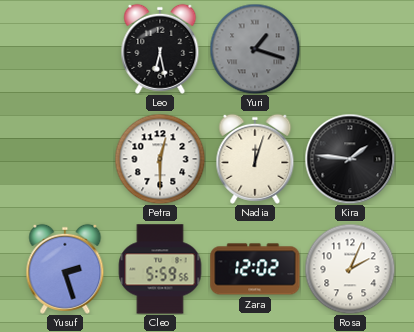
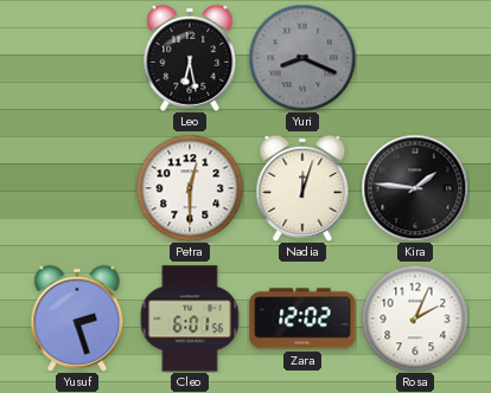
Yuri: 1:18 -> 8:19
Cleo: 5:59 -> 6:01
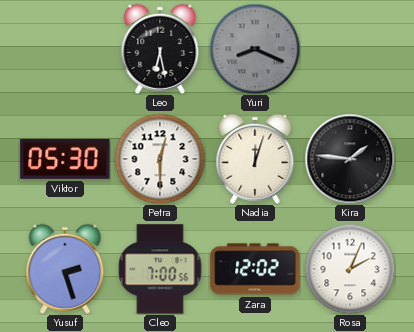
Viktor: none -> 05:30
Cleo: 6:01 -> 7:00
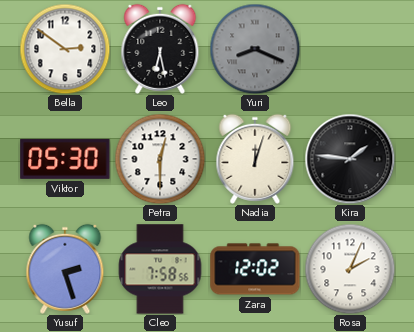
Bella: none -> 2:51
Cleo: 7:00 -> 7:58
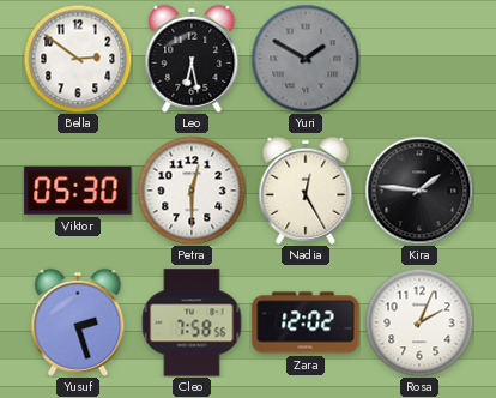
Yuri: 8:19 -> 1:50
Nadia: 12:03 -> 12:25
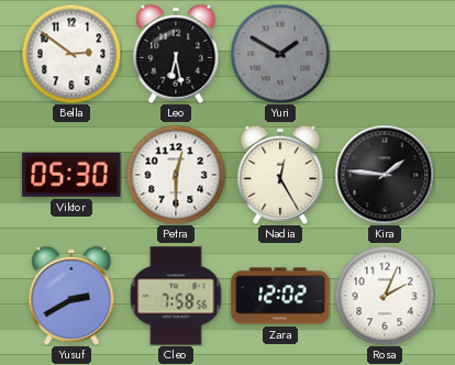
Yusuf: 2:27 -> 2:40
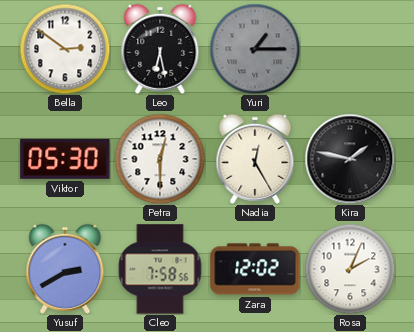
Yuri: 1:50 -> 1:15
Kira: 1:46 -> 1:47
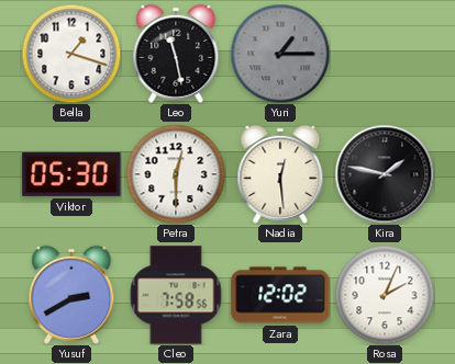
Bella: 2:51 -> 1:18
Leo: 6:28 -> 11:28
Nadia: 12:25 -> 12:29
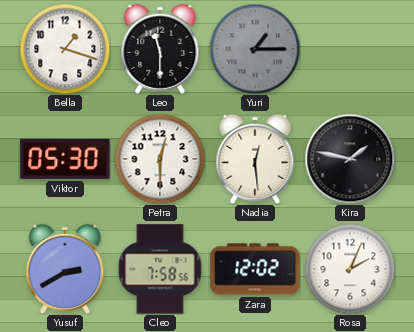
Leo: 11:28 -> 11:30
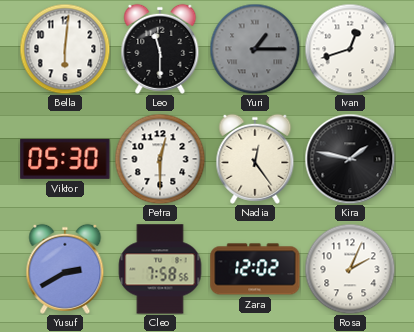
Bella: 1:18 -> 6:01
Ivan: none -> 12:42
Nadia: 12:29 -> 12:24
